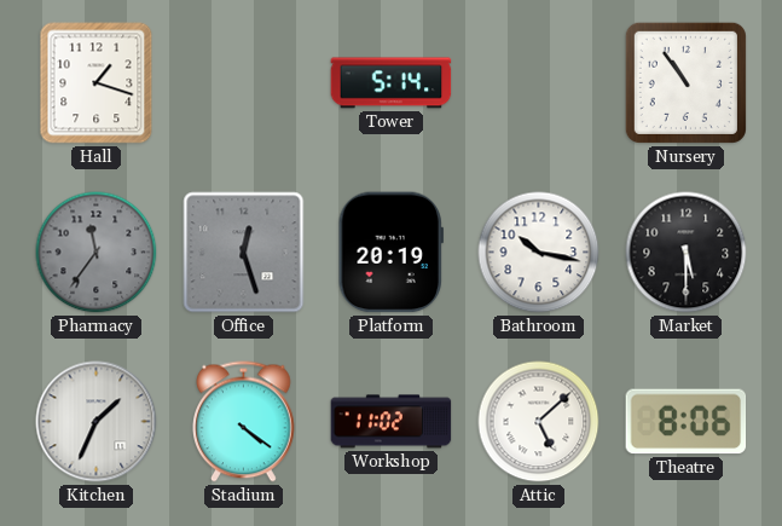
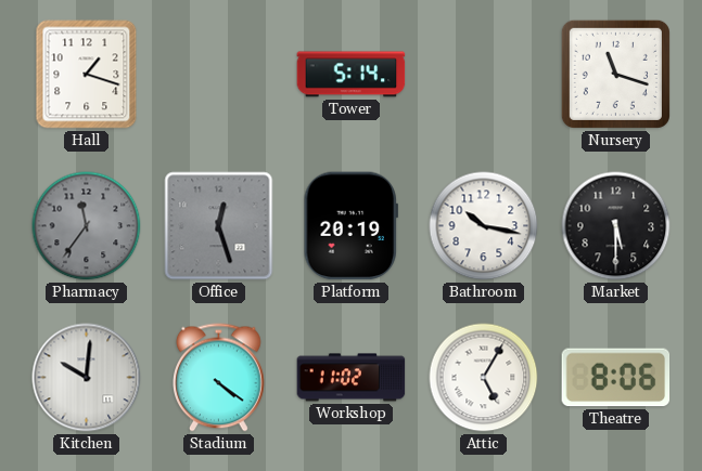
Nursery: 10:54 -> 11:18
Kitchen: 1:34 -> 10:01
Attic: 5:08 -> 5:05
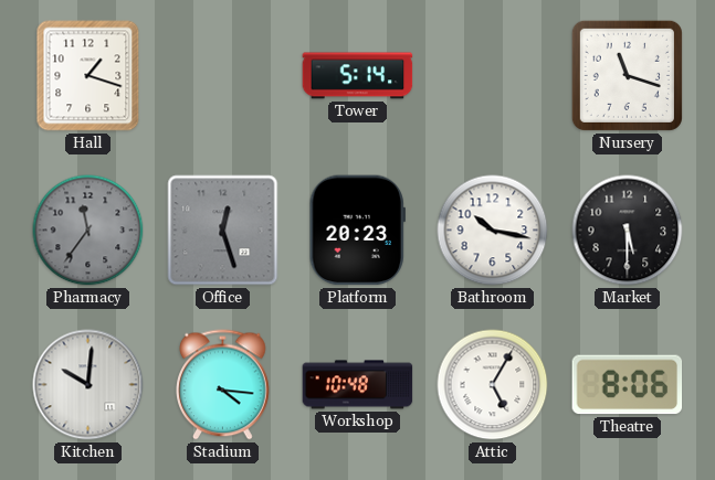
Platform: 20:19 -> 20:23
Stadium: 4:21 -> 4:16
Workshop: 11:02 -> 10:48
